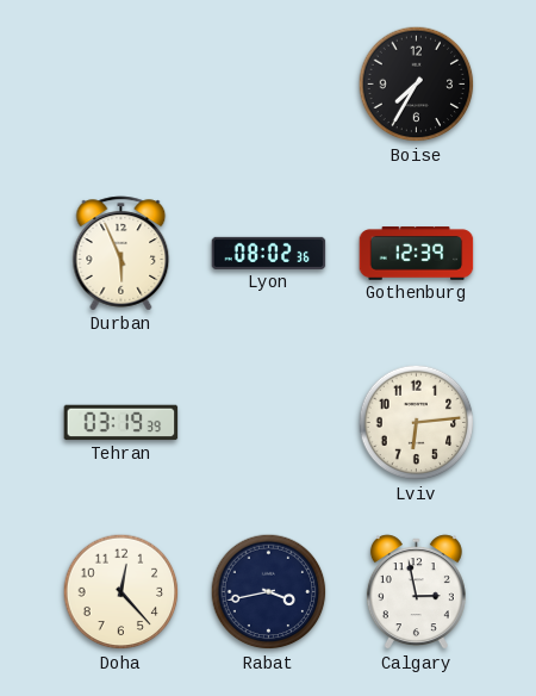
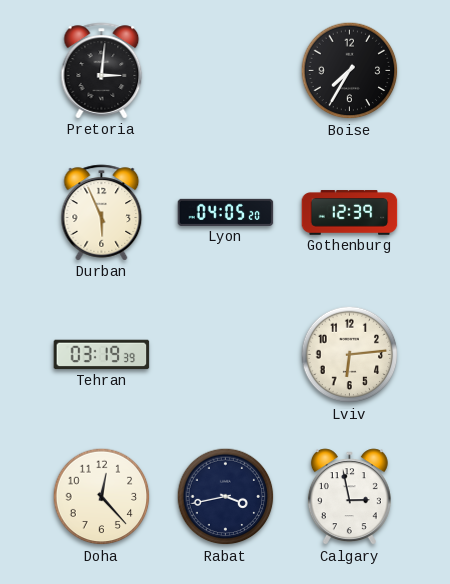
Pretoria: none -> 3:01
Lyon: 08:02 -> 04:05
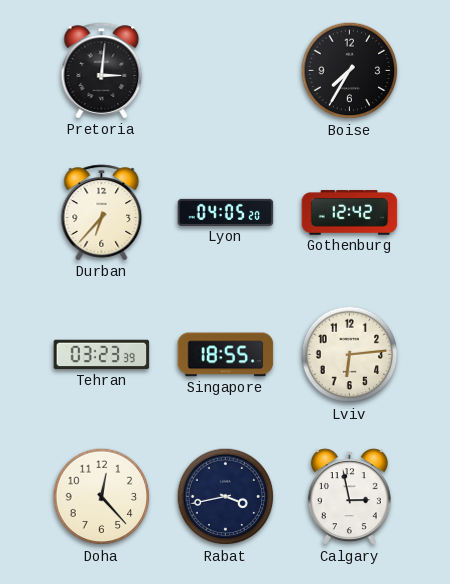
Durban: 5:56 -> 6:37
Gothenburg: 12:39 -> 12:42
Tehran: 03:19 -> 03:23
Singapore: none -> 18:55
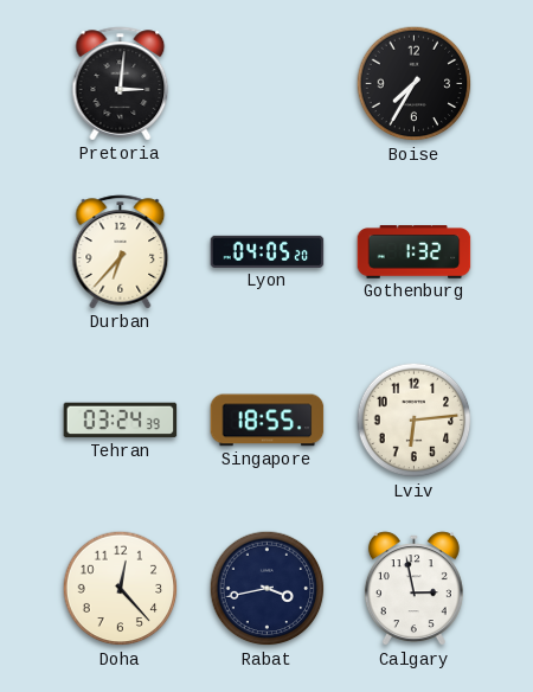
Gothenburg: 12:42 -> 1:32
Tehran: 03:23 -> 03:24
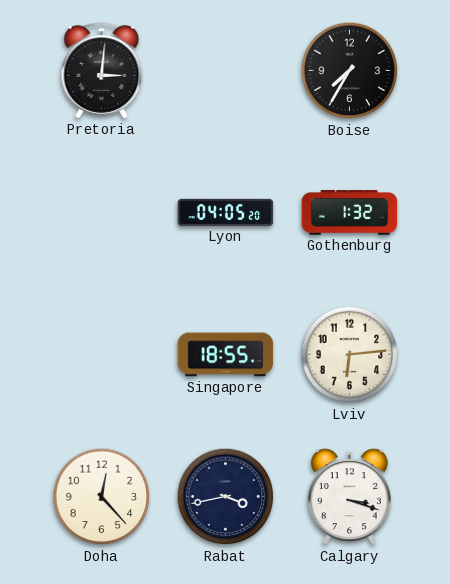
Durban: 6:37 -> none
Tehran: 03:24 -> none
Calgary: 2:58 -> 3:18
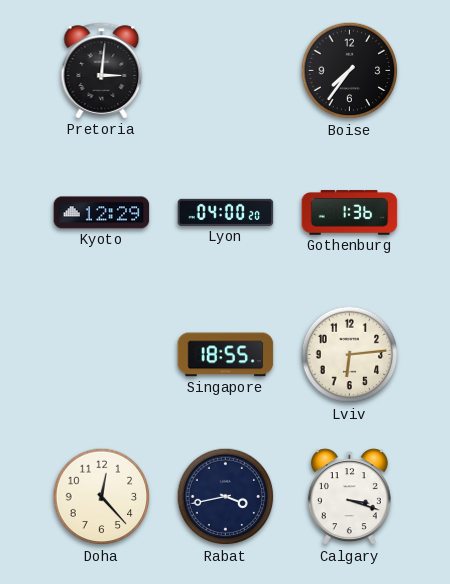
Boise: 7:35 -> 7:36
Kyoto: none -> 12:29
Lyon: 04:05 -> 04:00
Gothenburg: 1:32 -> 1:36
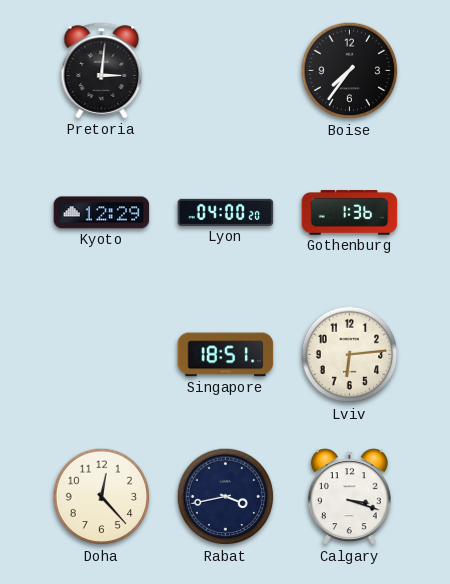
Singapore: 18:55 -> 18:51
